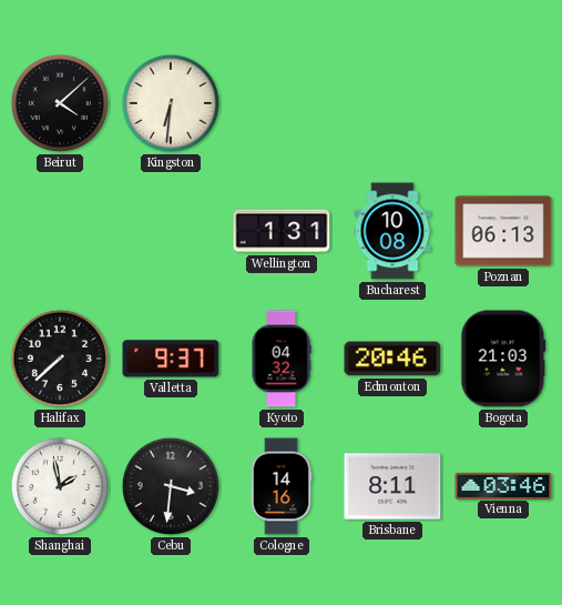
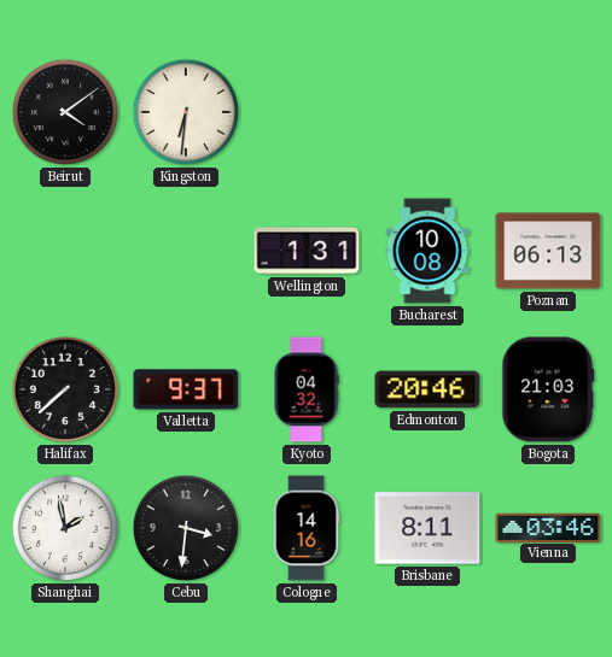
Beirut: 4:08 -> 4:09
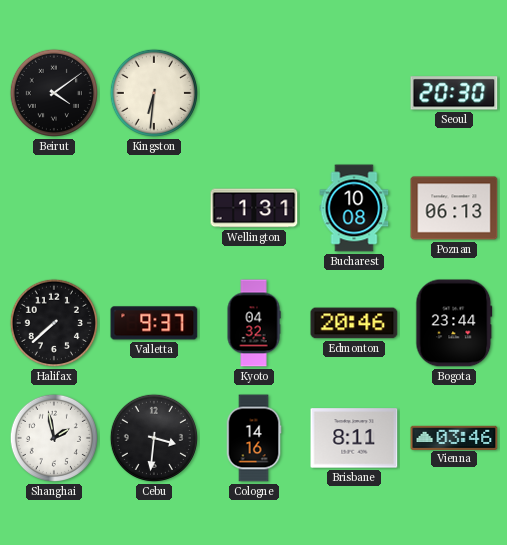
Seoul: none -> 20:30
Bogota: 21:03 -> 23:44
